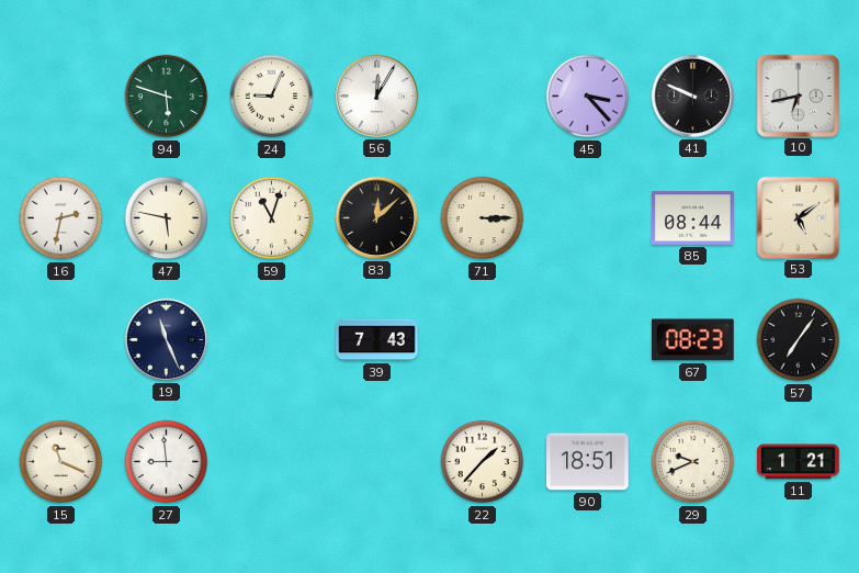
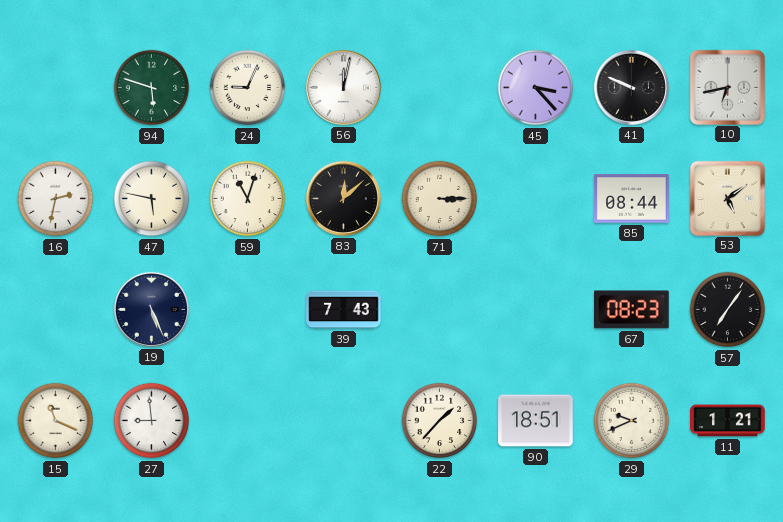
56: 12:05 -> 12:02
19: 11:26 -> 5:26
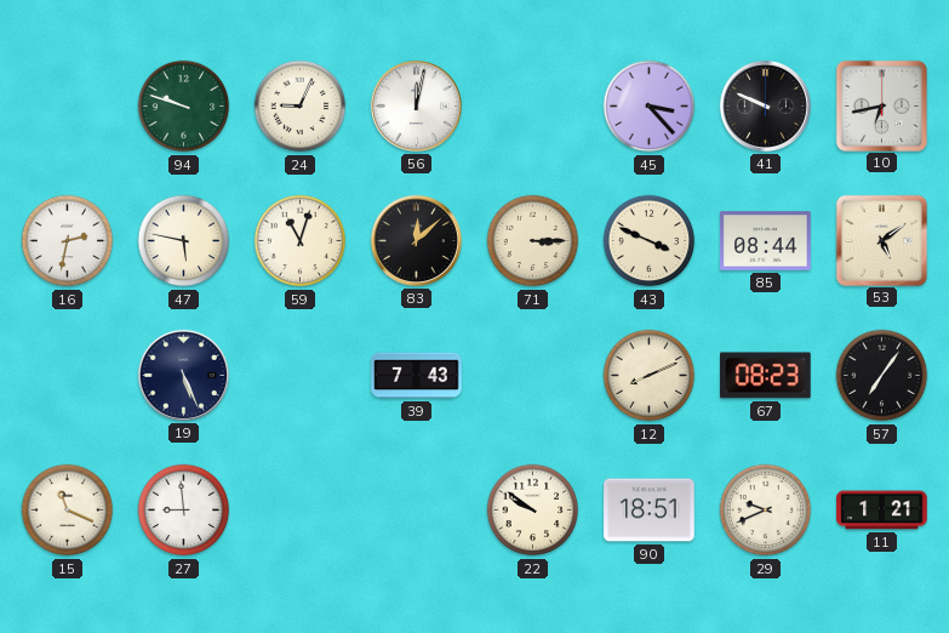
94: 5:48 -> 9:48
43: none -> 3:49
12: none -> 8:11
22: 1:37 -> 9:51
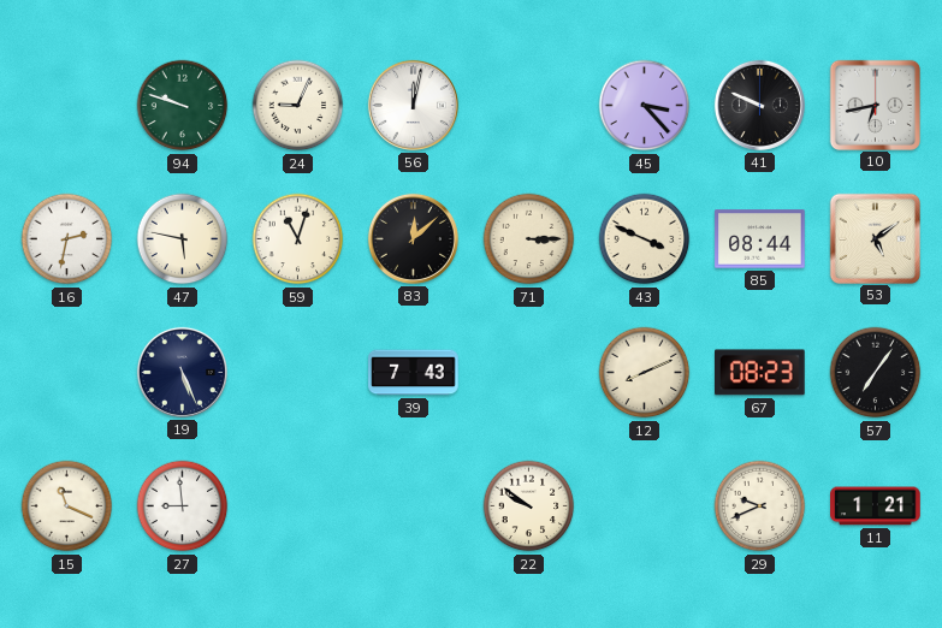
90: 18:51 -> none
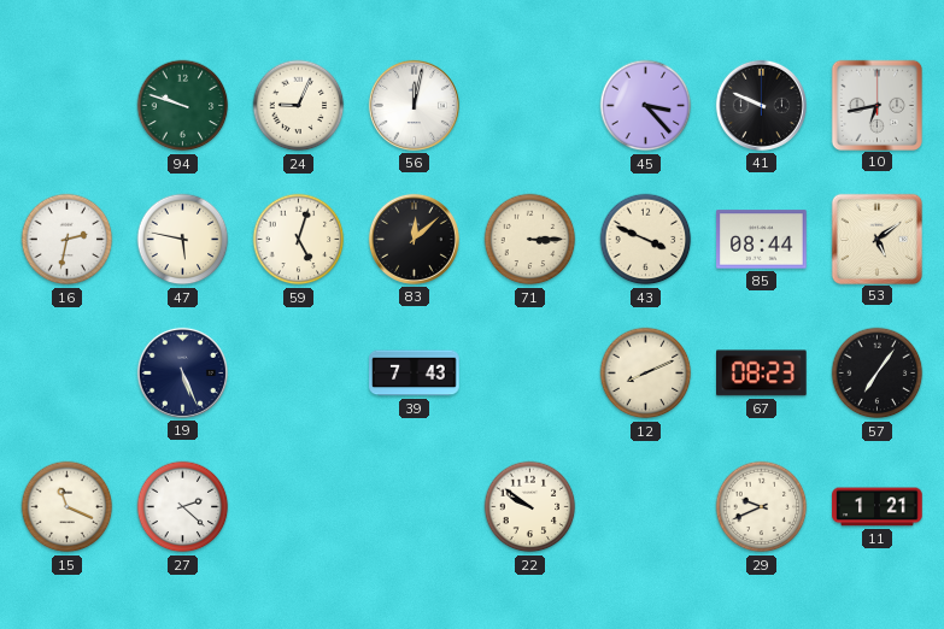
59: 11:03 -> 5:03
27: 8:59 -> 2:22
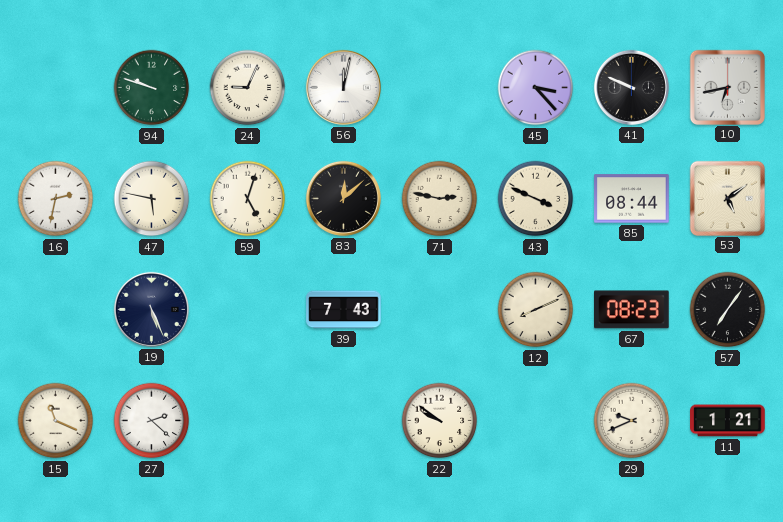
71: 3:15 -> 2:47
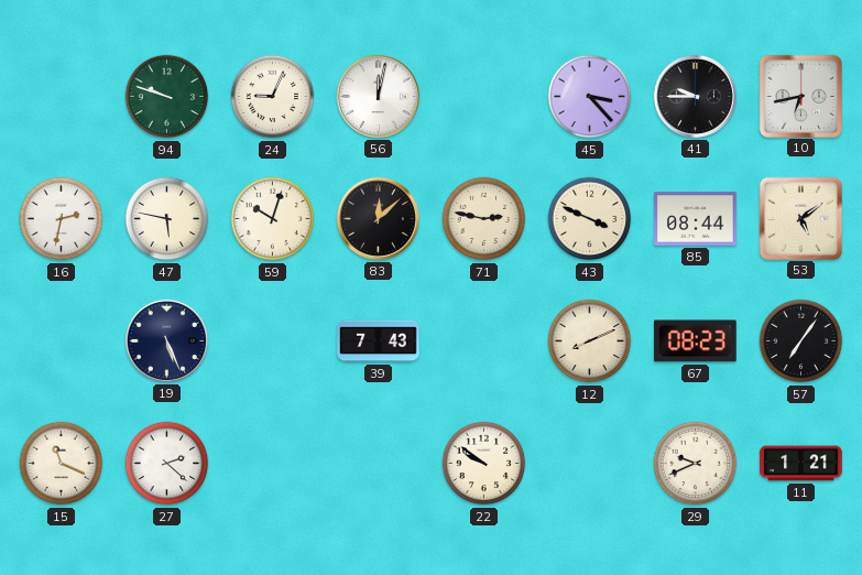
41: 9:49 -> 9:45
59: 5:03 -> 10:03
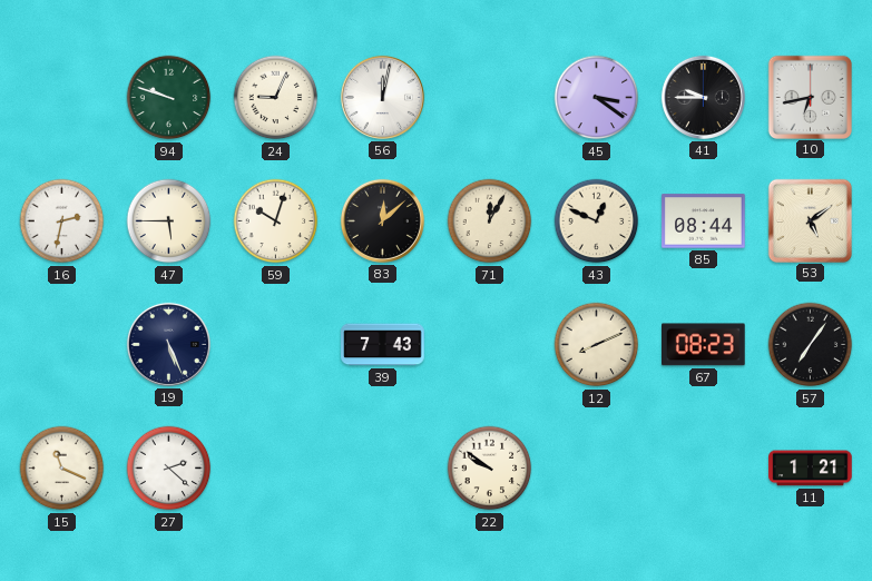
45: 3:23 -> 3:21
47: 5:47 -> 5:45
71: 2:47 -> 12:05
43: 3:49 -> 12:49
29: 9:41 -> none
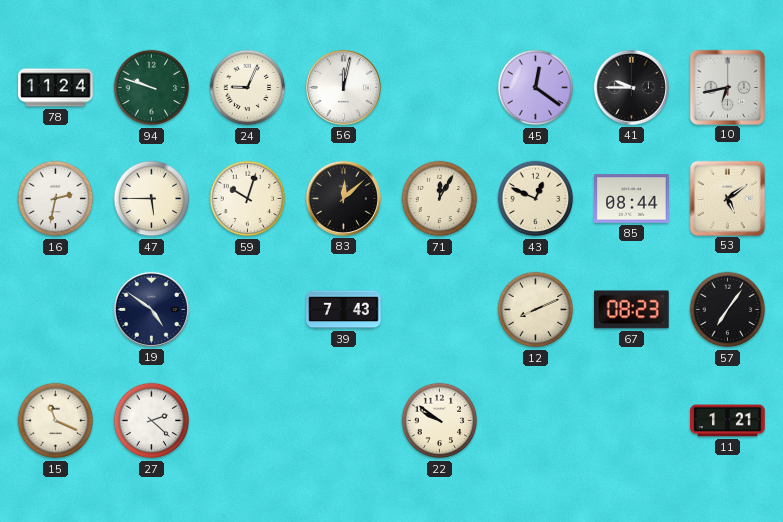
78: none -> 11:24
45: 3:21 -> 12:21
19: 5:26 -> 4:51
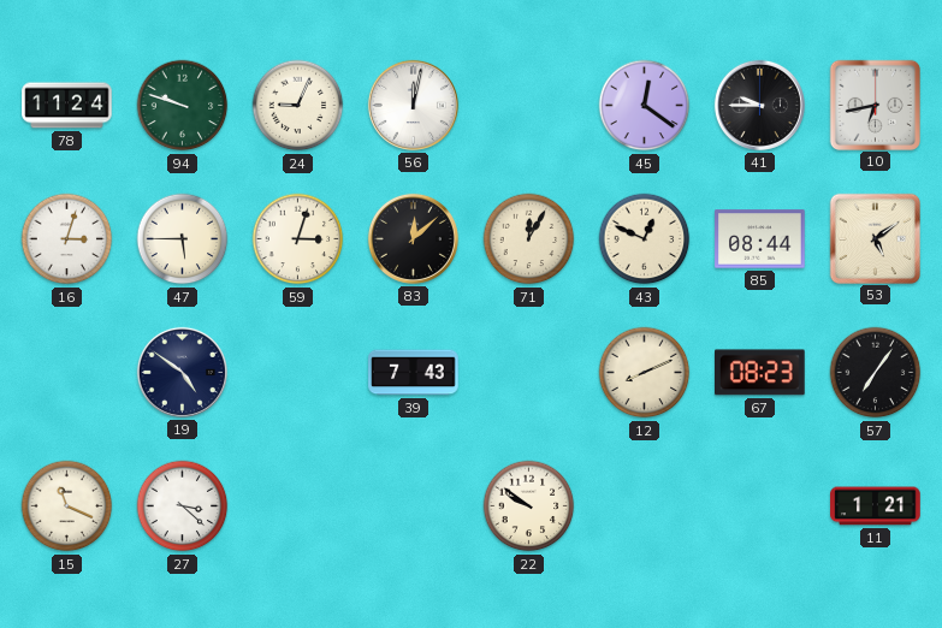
16: 2:32 -> 3:03
59: 10:03 -> 3:03
27: 2:22 -> 3:22
